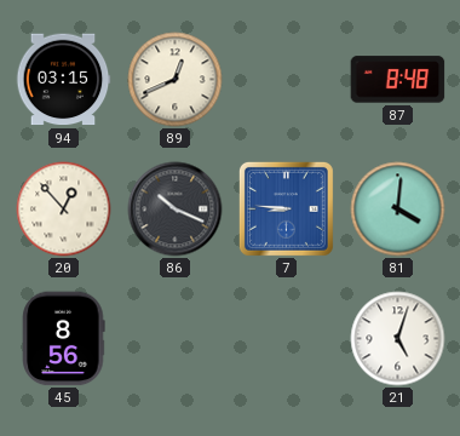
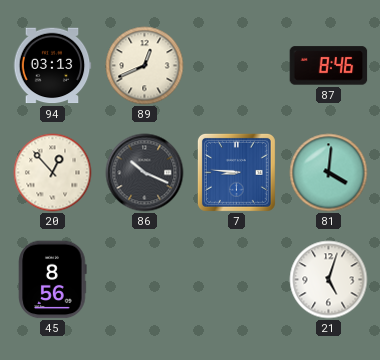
94: 03:15 -> 03:13
87: 8:48 -> 8:46
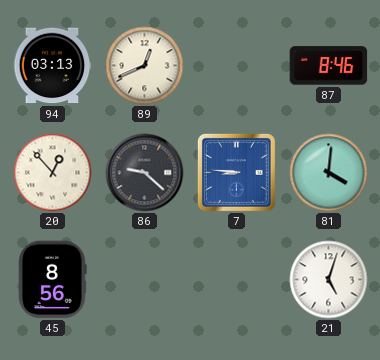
86: 10:19 -> 9:22
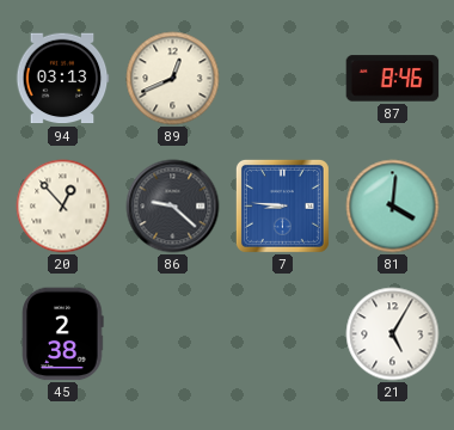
45: 8:56 -> 2:38
21: 5:03 -> 5:05
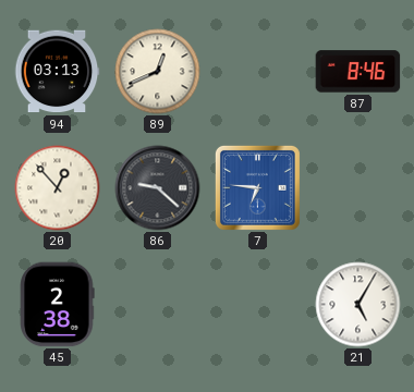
7: 8:46 -> 6:46
81: 4:01 -> none
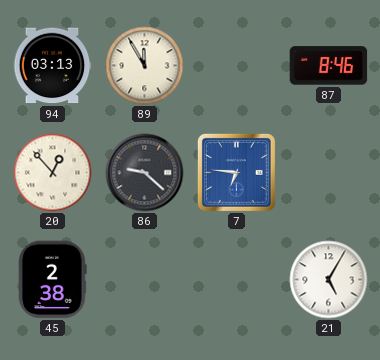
89: 12:41 -> 11:55
